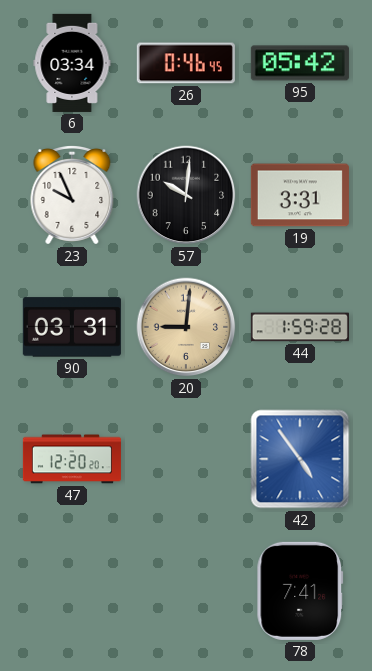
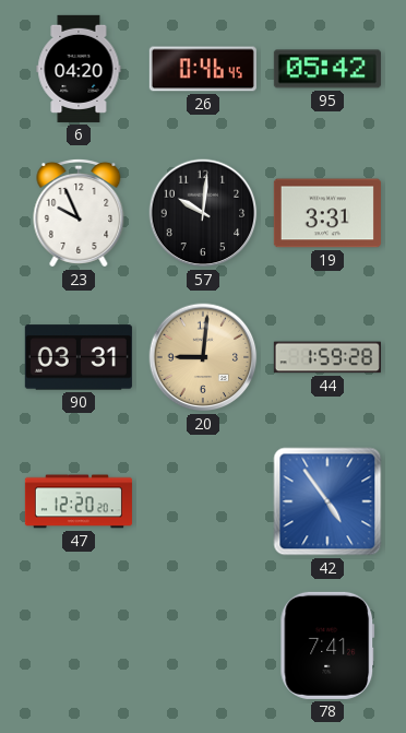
6: 03:34 -> 04:20
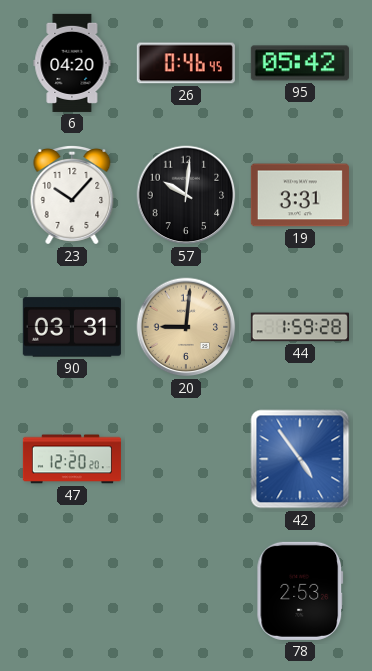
23: 9:56 -> 10:07
78: 7:41 -> 2:53
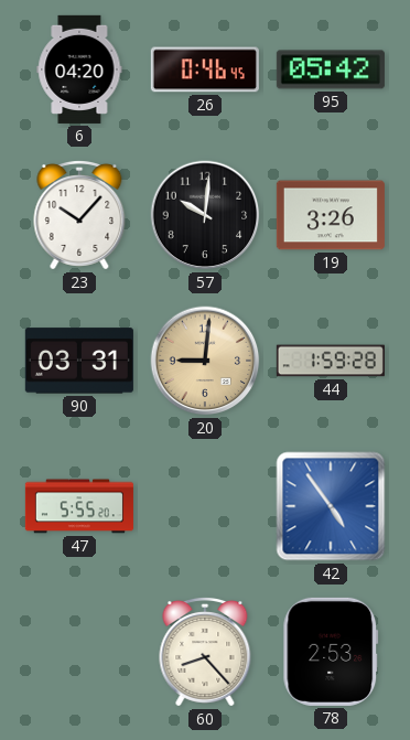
19: 3:31 -> 3:26
47: 12:20 -> 5:55
60: none -> 8:23
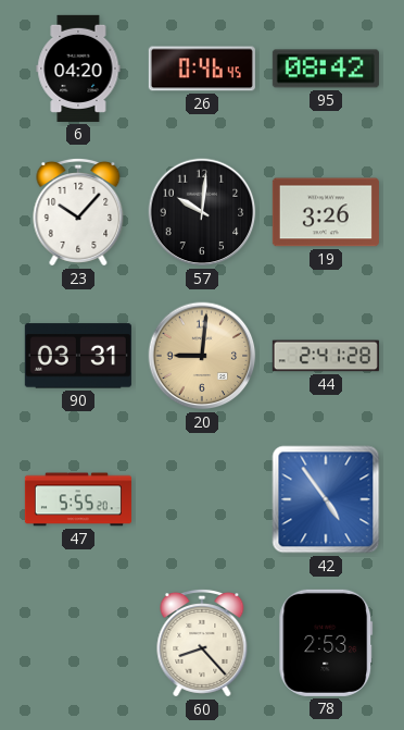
95: 05:42 -> 08:42
44: 1:59 -> 2:41
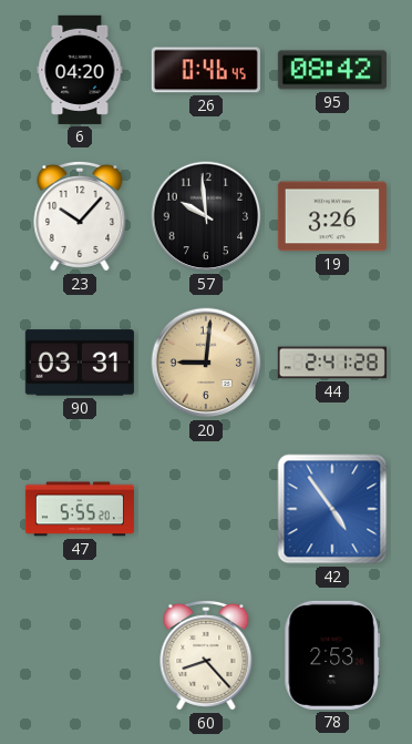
57: 10:01 -> 9:59
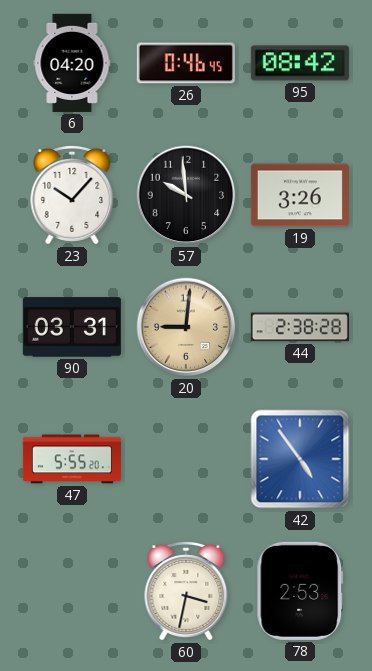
44: 2:41 -> 2:38
60: 8:23 -> 3:32
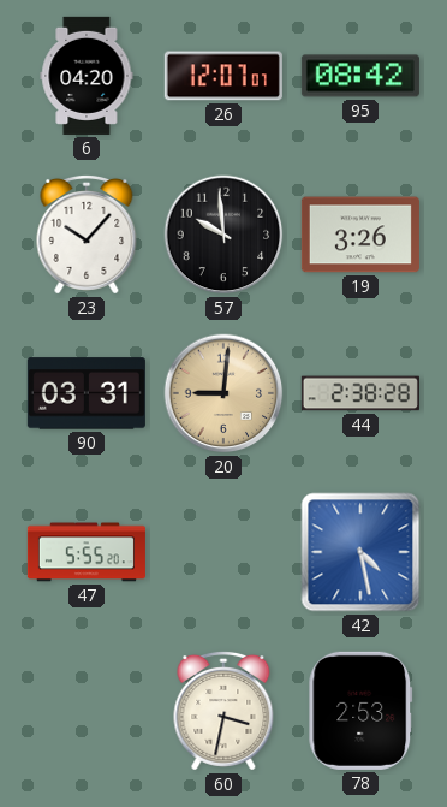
26: 0:46 -> 12:07
42: 4:54 -> 4:28
